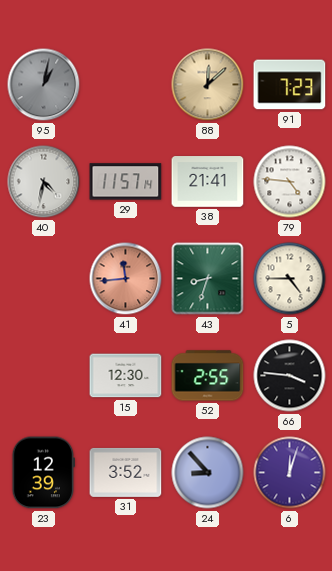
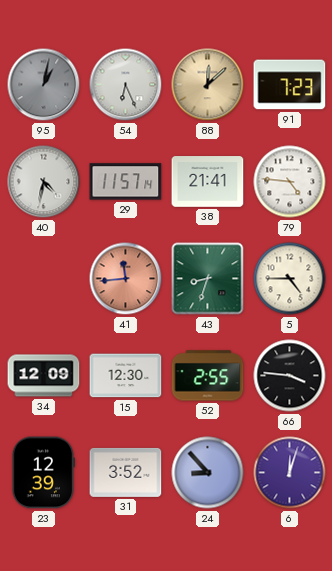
54: none -> 6:26
34: none -> 12:09
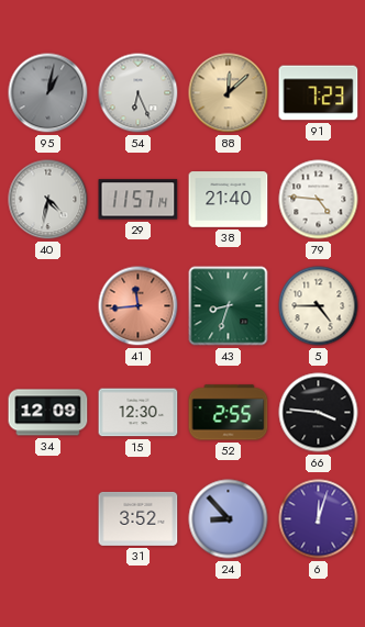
38: 21:41 -> 21:40
23: 12:39 -> none
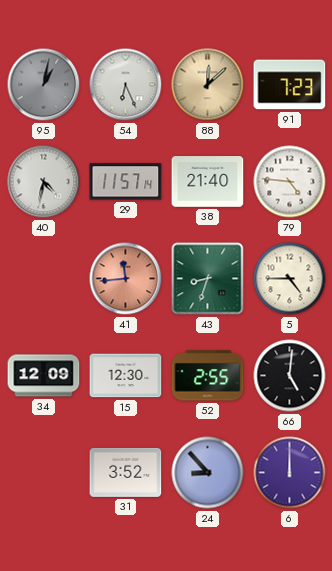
66: 3:46 -> 5:01
6: 12:03 -> 12:00
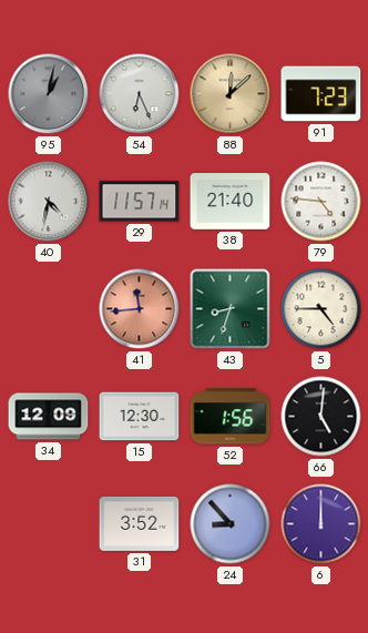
52: 2:55 -> 1:56
